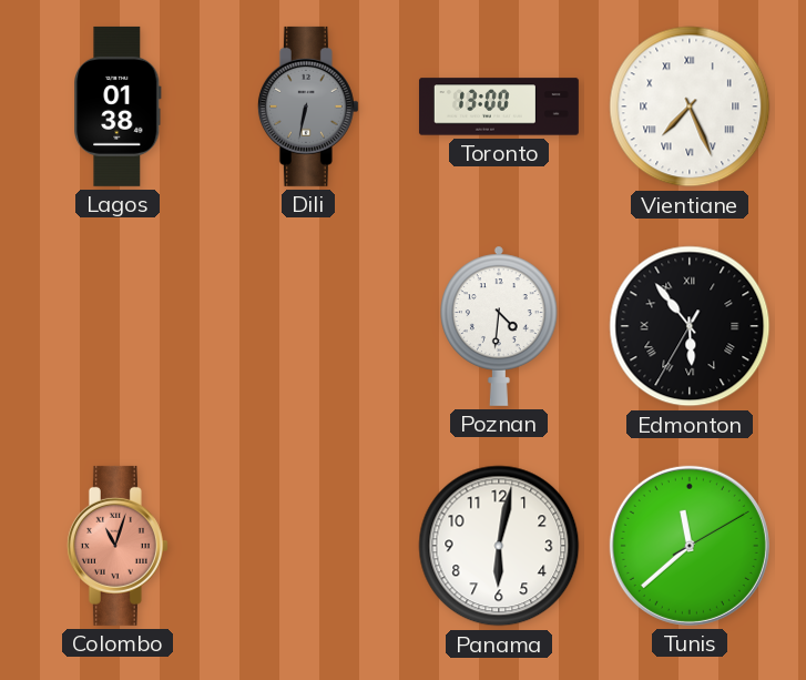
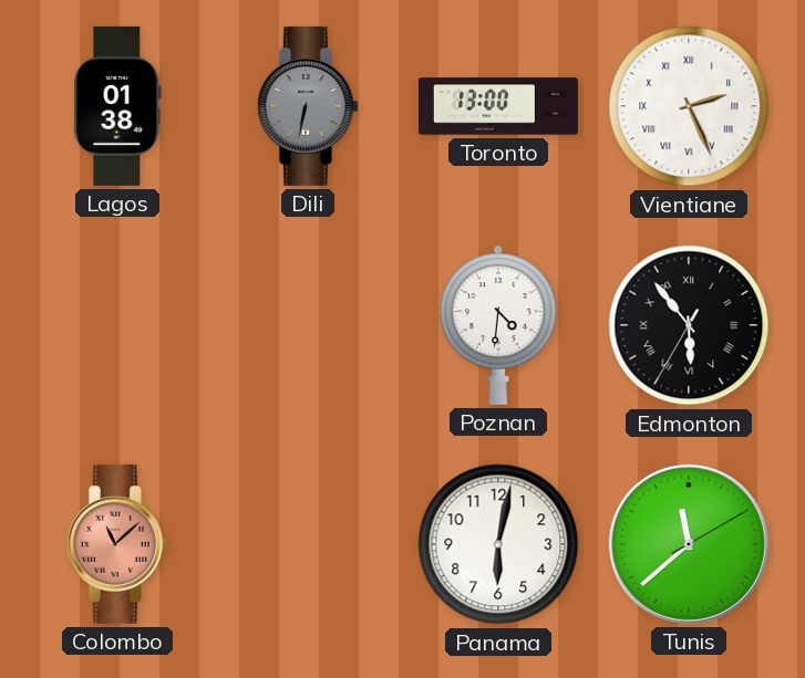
Vientiane: 7:26 -> 2:26
Colombo: 11:03 -> 11:08
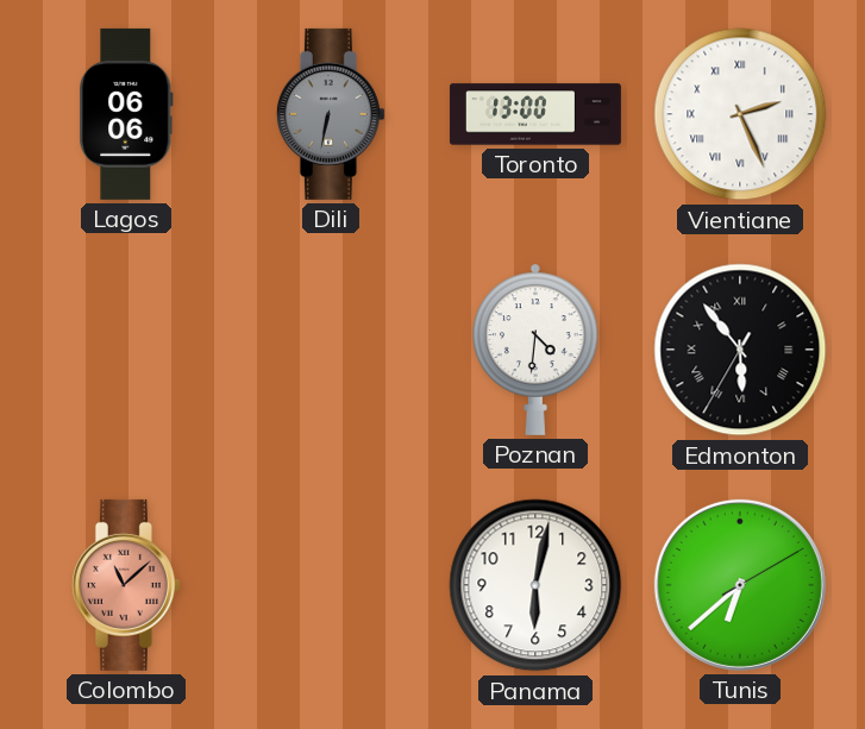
Lagos: 01:38 -> 06:06
Tunis: 11:38 -> 6:38
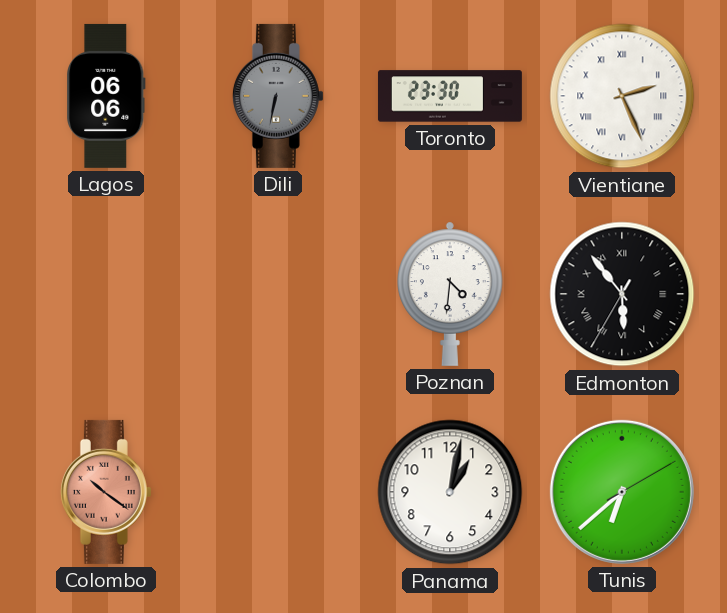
Toronto: 13:00 -> 23:30
Colombo: 11:08 -> 10:21
Panama: 6:02 -> 1:02
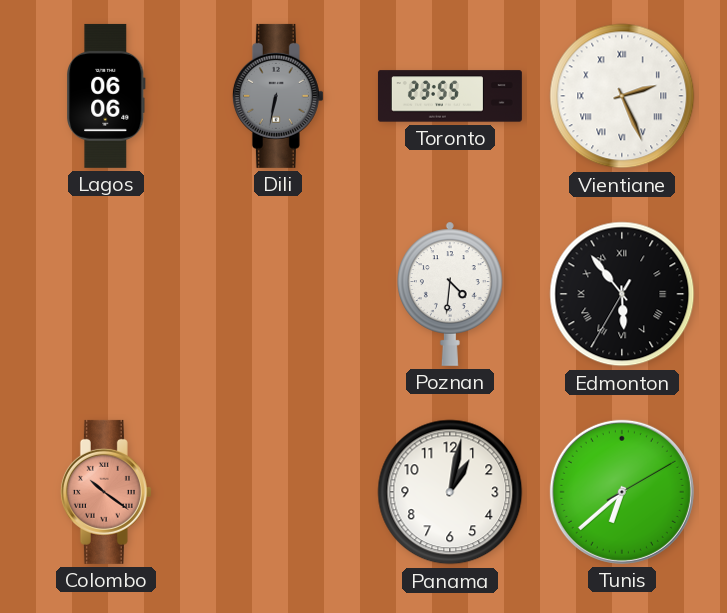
Toronto: 23:30 -> 23:55
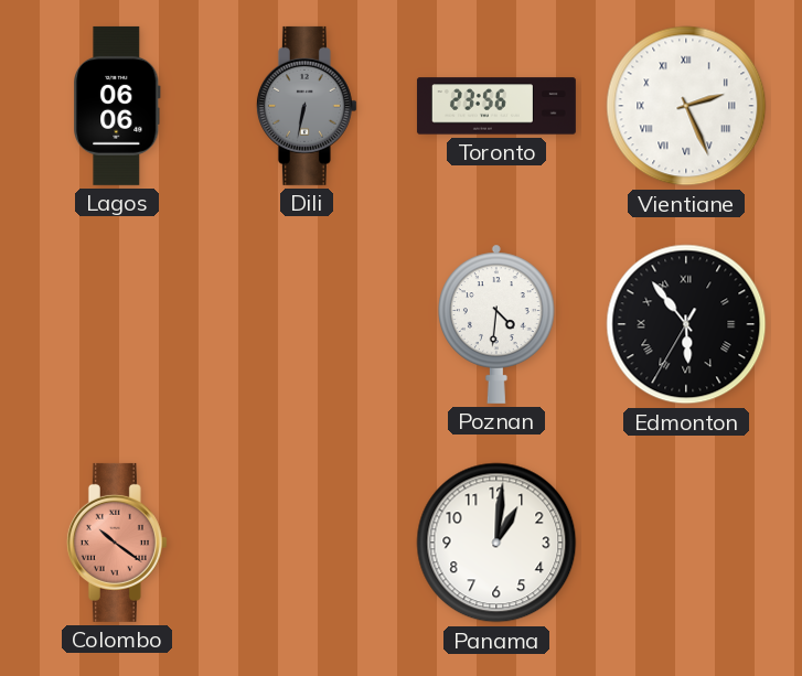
Toronto: 23:55 -> 23:56
Panama: 1:02 -> 1:01
Tunis: 6:38 -> none
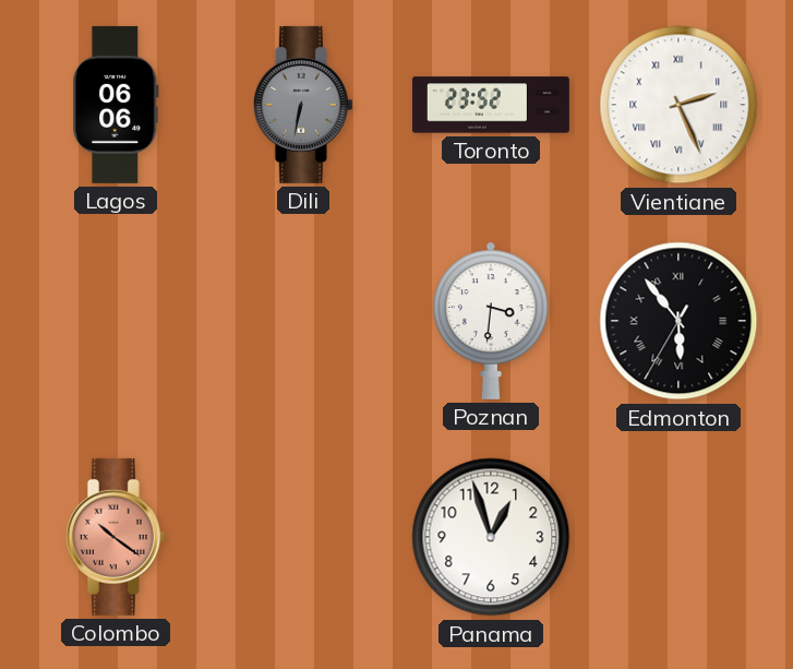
Toronto: 23:56 -> 23:52
Poznan: 4:31 -> 3:31
Panama: 1:01 -> 12:57
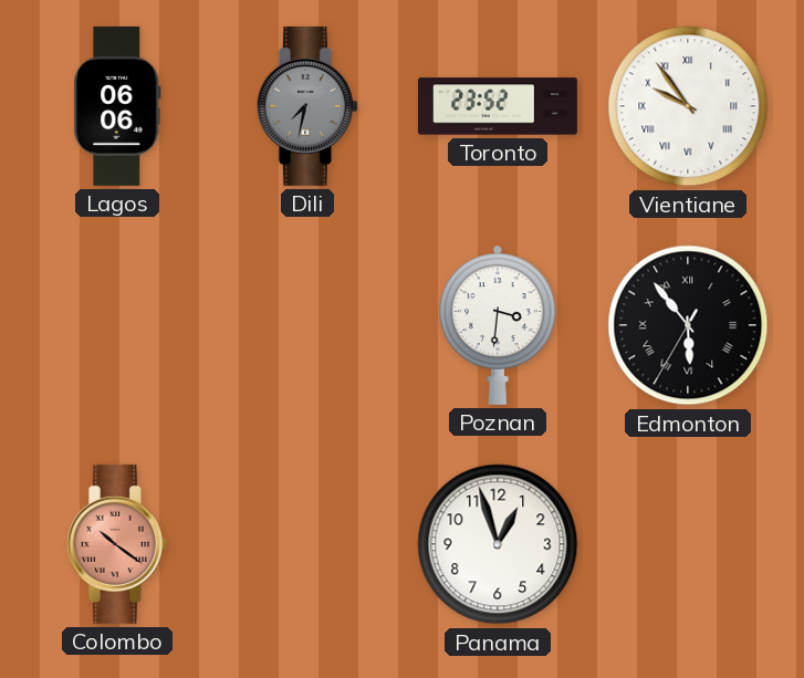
Dili: 6:32 -> 7:32
Vientiane: 2:26 -> 9:54
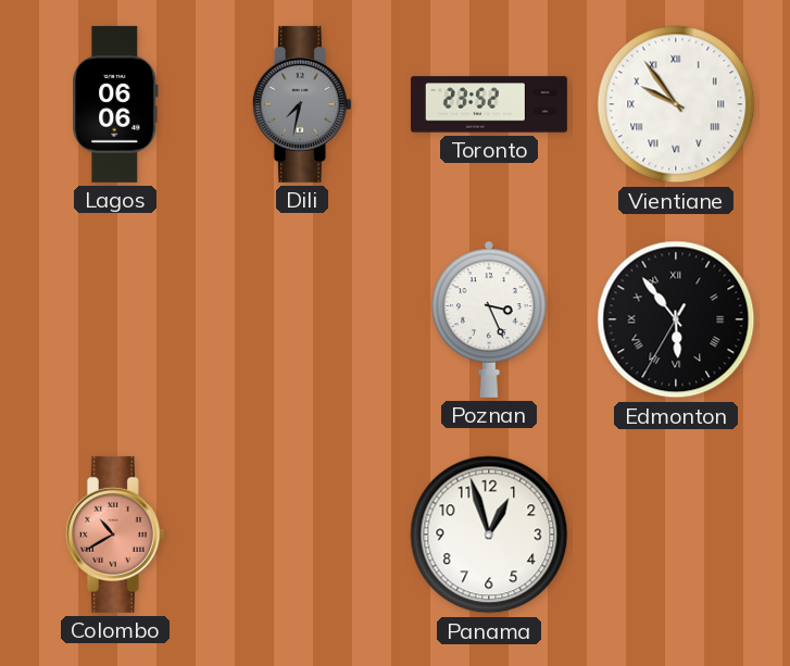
Poznan: 3:31 -> 3:26
Colombo: 10:21 -> 10:40
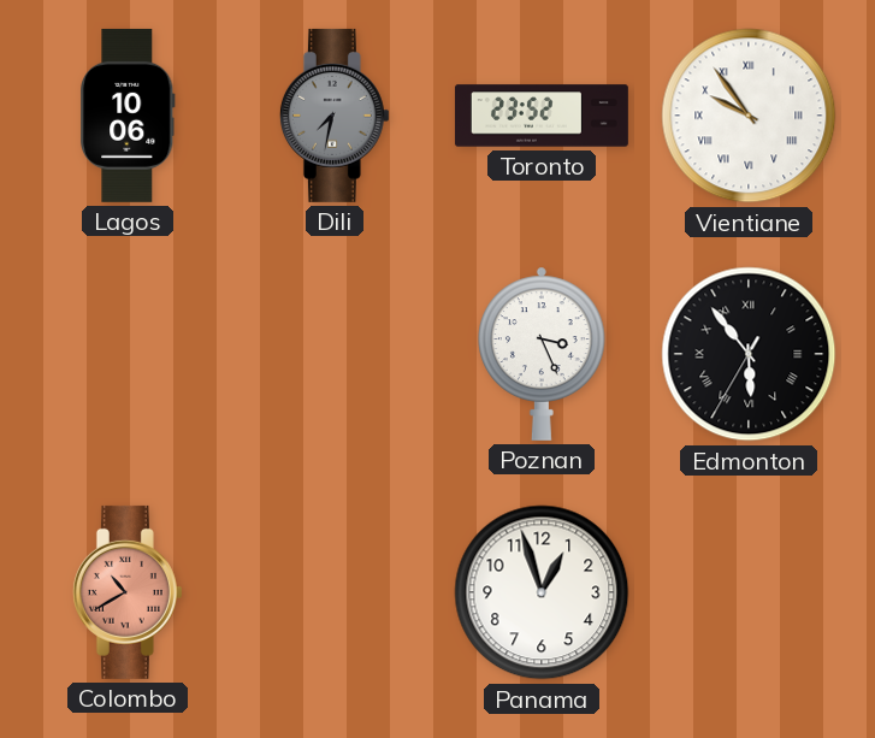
Lagos: 06:06 -> 10:06
